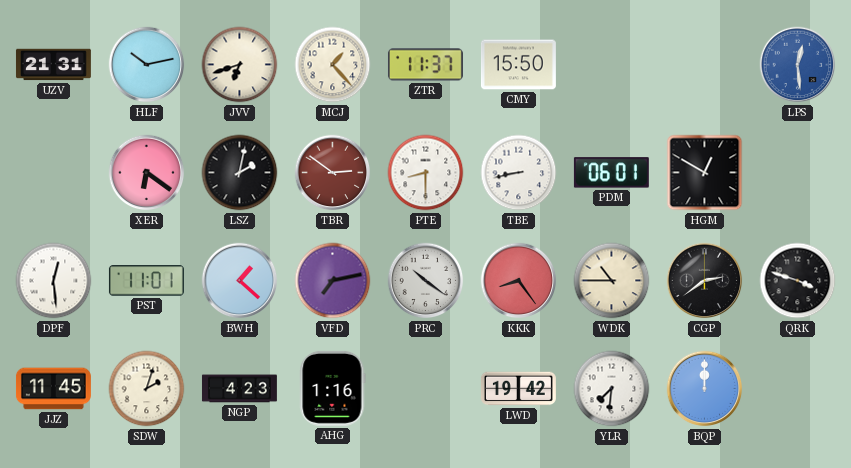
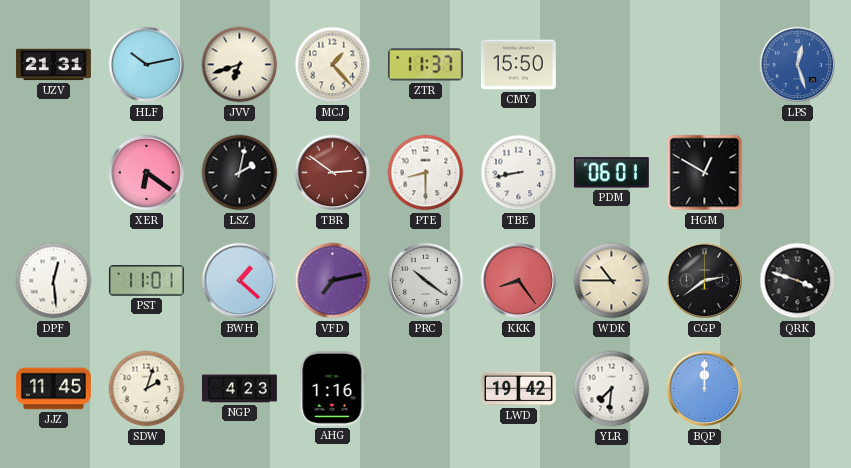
LPS: 12:29 -> 12:27
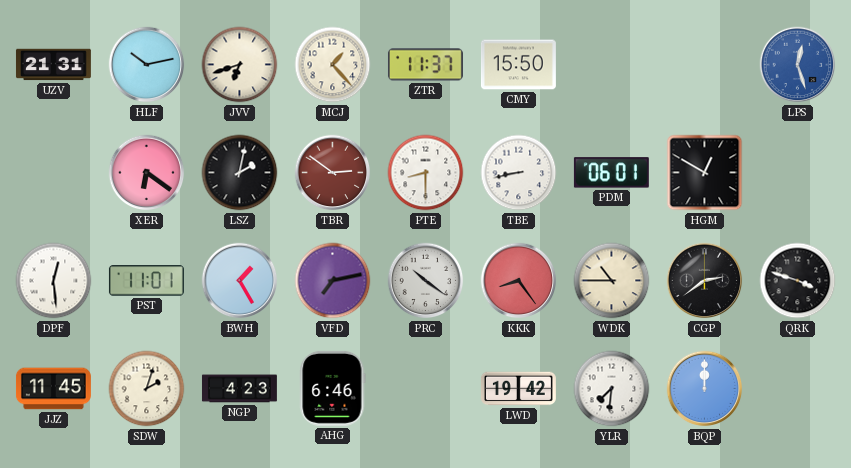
BWH: 1:22 -> 1:25
AHG: 1:16 -> 6:46
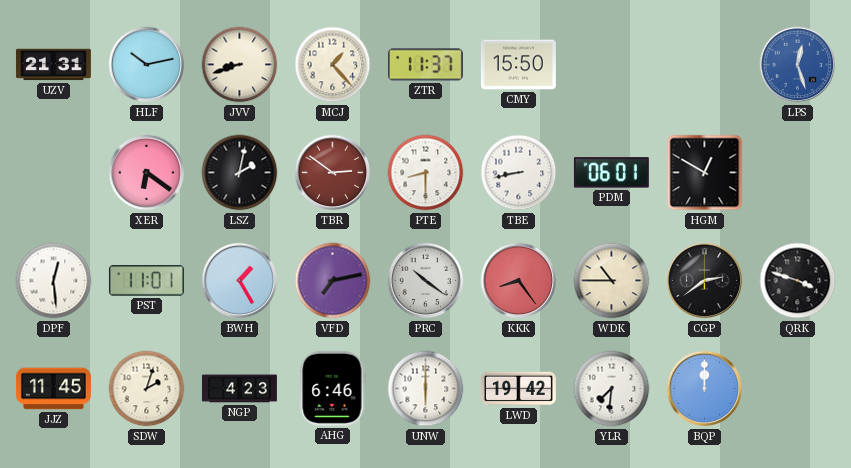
JVV: 6:42 -> 8:42
UNW: none -> 6:00
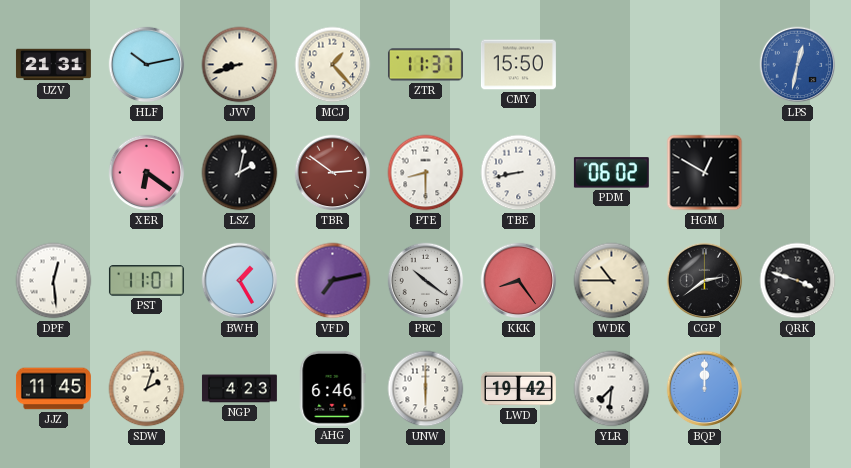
LPS: 12:27 -> 12:32
PDM: 06:01 -> 06:02
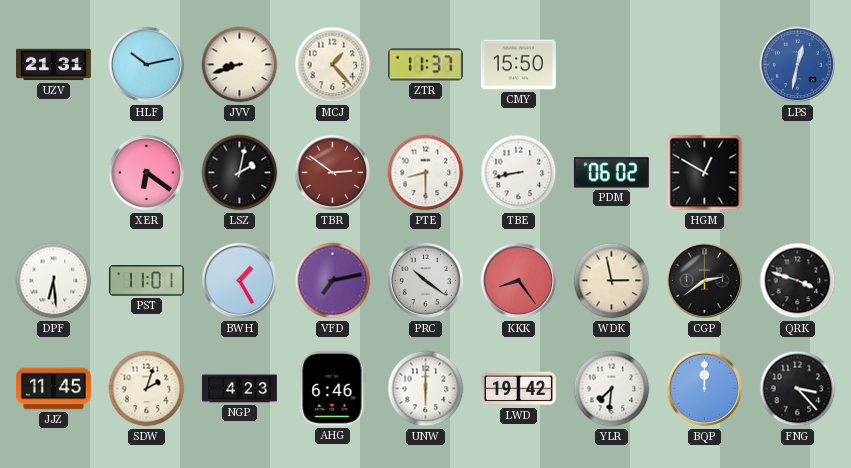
DPF: 12:29 -> 6:29
WDK: 10:45 -> 2:58
FNG: none -> 3:23
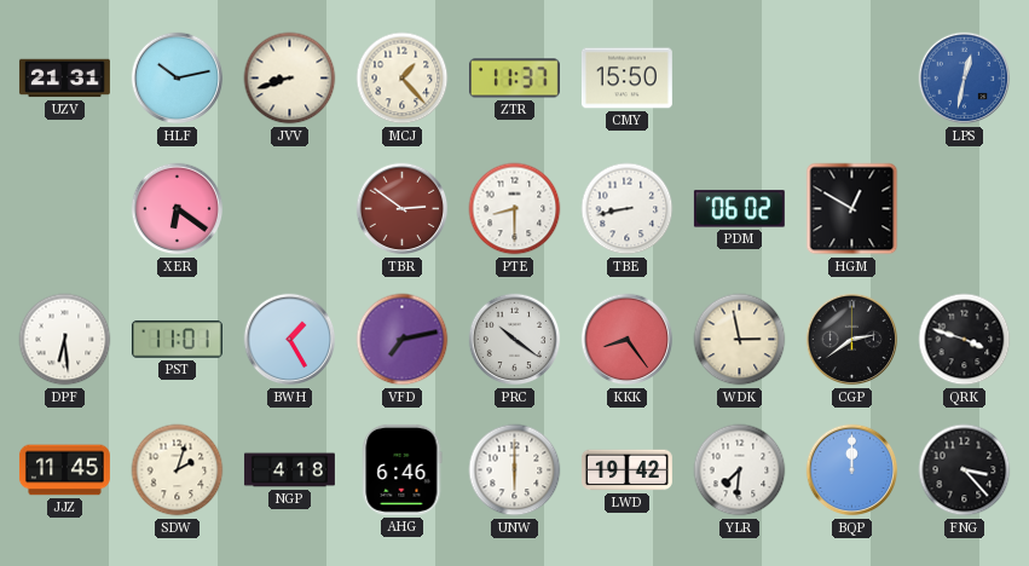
LSZ: 2:02 -> none
NGP: 4:23 -> 4:18
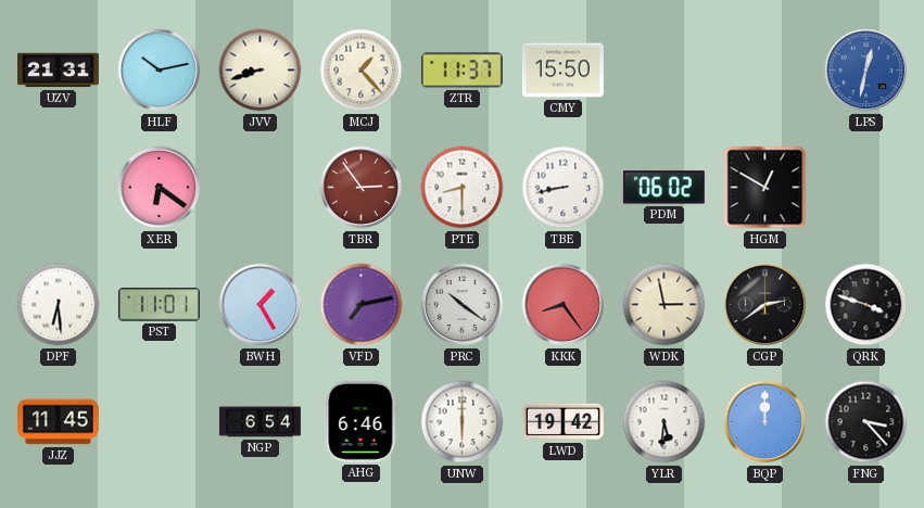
TBR: 2:51 -> 2:54
SDW: 2:03 -> none
NGP: 4:18 -> 6:54
YLR: 7:31 -> 5:31
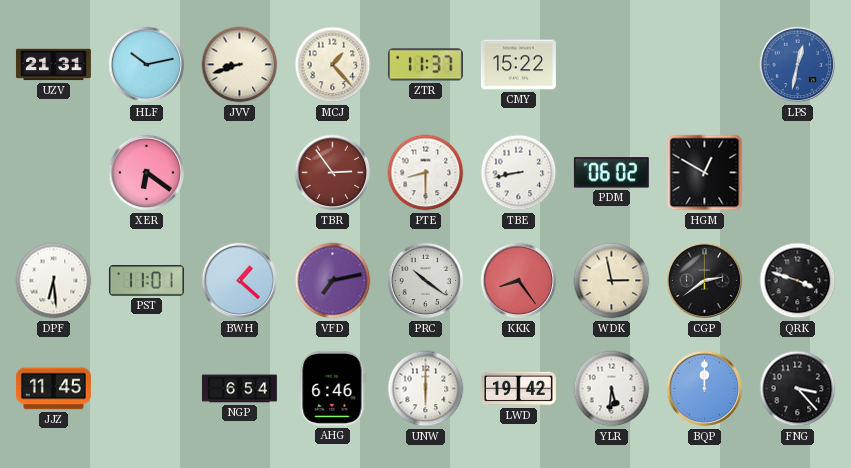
CMY: 15:50 -> 15:22
BWH: 1:25 -> 1:22
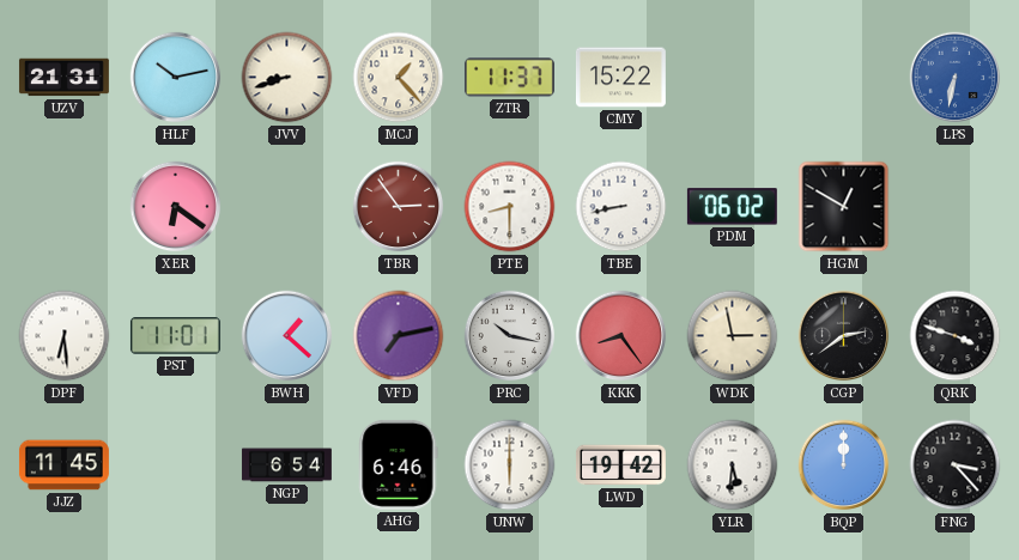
LPS: 12:32 -> 6:32
PRC: 10:21 -> 10:17
